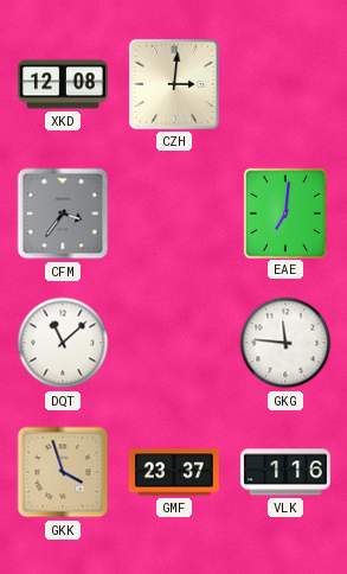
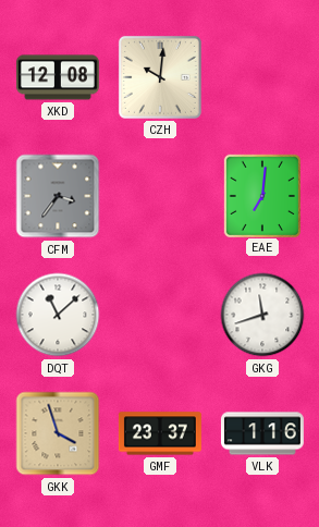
CZH: 3:01 -> 10:01
GKG: 11:46 -> 11:42
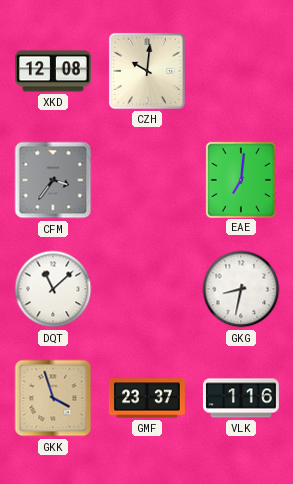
GKG: 11:42 -> 8:32
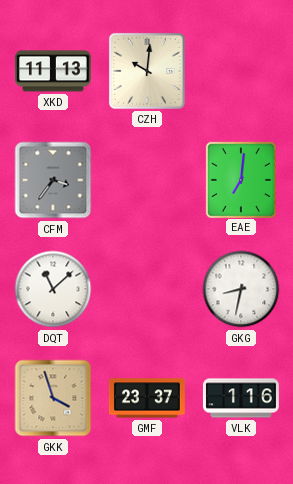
XKD: 12:08 -> 11:13
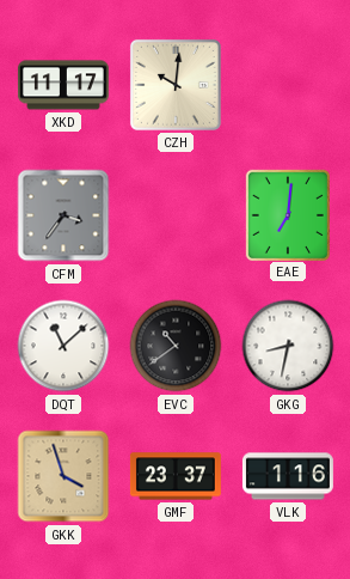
XKD: 11:13 -> 11:17
EVC: none -> 10:39
